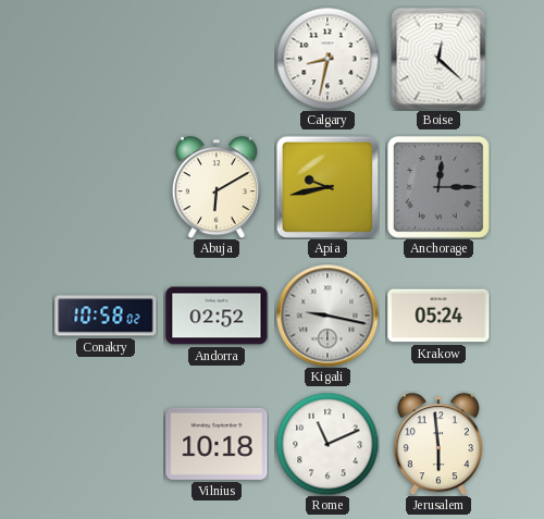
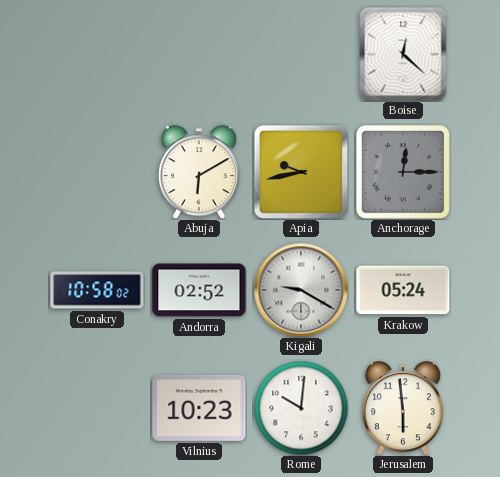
Calgary: 8:32 -> none
Kigali: 9:17 -> 9:20
Vilnius: 10:18 -> 10:23
Rome: 11:11 -> 10:01
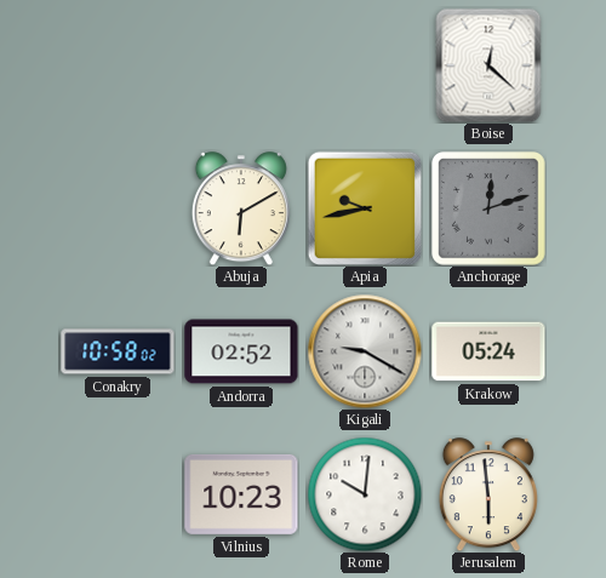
Anchorage: 12:15 -> 12:12
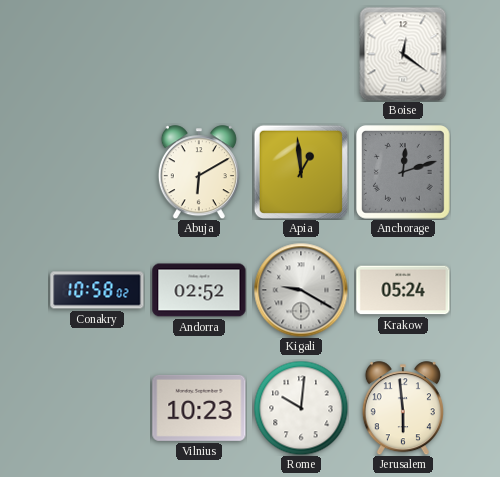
Boise: 12:22 -> 12:21
Apia: 9:43 -> 12:59
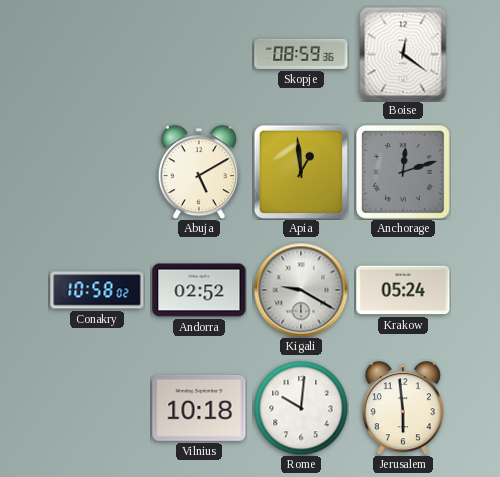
Skopje: none -> 08:59
Abuja: 6:10 -> 5:10
Vilnius: 10:23 -> 10:18
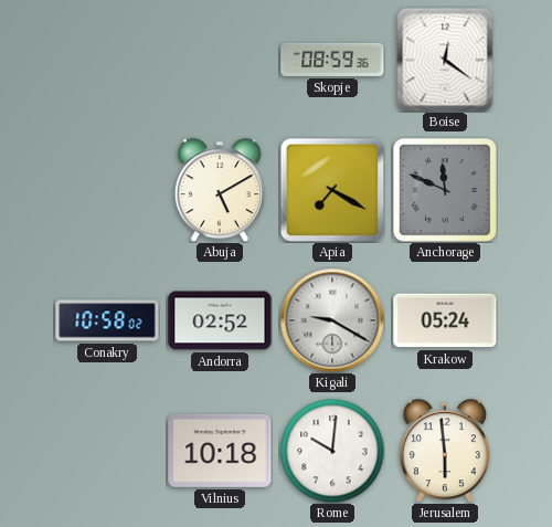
Apia: 12:59 -> 7:20
Anchorage: 12:12 -> 11:49
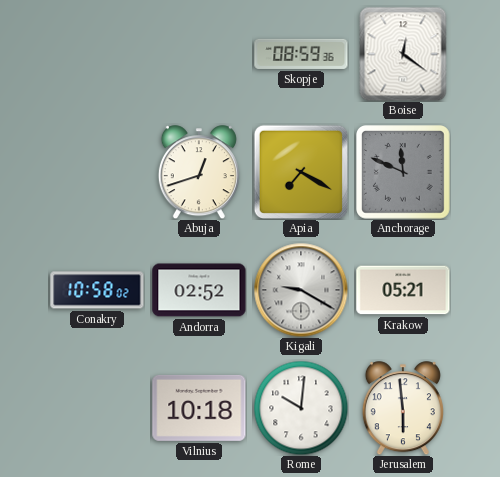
Abuja: 5:10 -> 12:42
Krakow: 05:24 -> 05:21
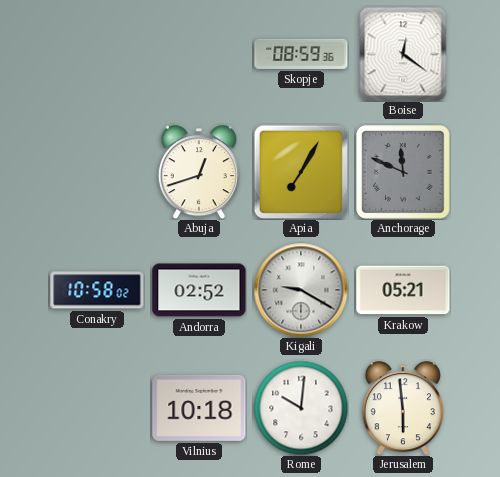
Apia: 7:20 -> 7:05
